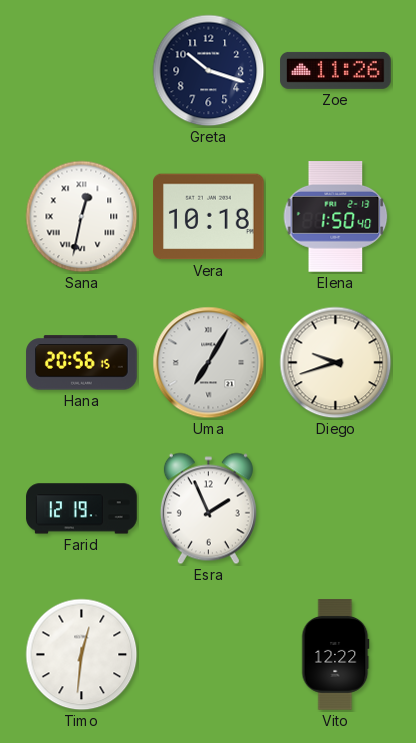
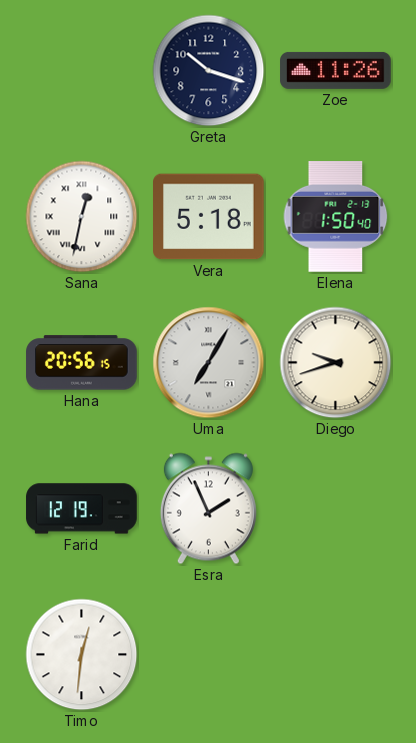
Vera: 10:18 -> 5:18
Vito: 12:22 -> none
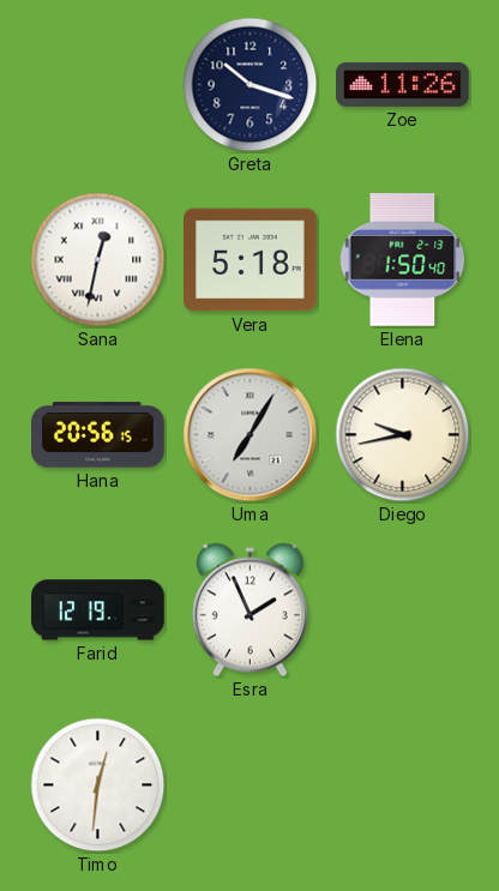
Diego: 9:42 -> 9:43
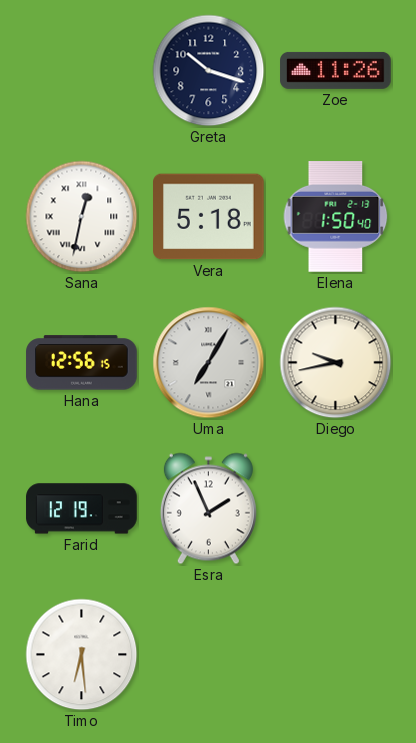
Hana: 20:56 -> 12:56
Timo: 12:31 -> 6:29
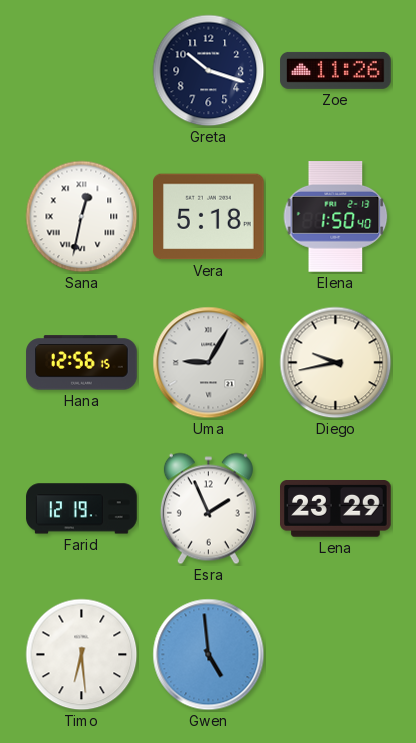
Uma: 7:05 -> 9:05
Lena: none -> 23:29
Gwen: none -> 4:59
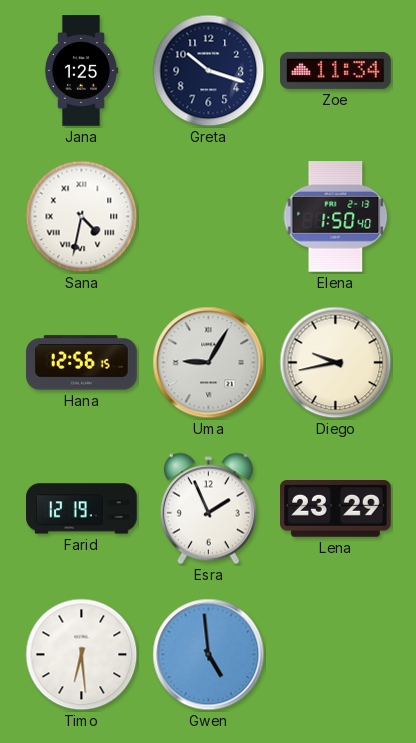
Jana: none -> 1:25
Zoe: 11:26 -> 11:34
Sana: 12:32 -> 4:32
Vera: 5:18 -> none
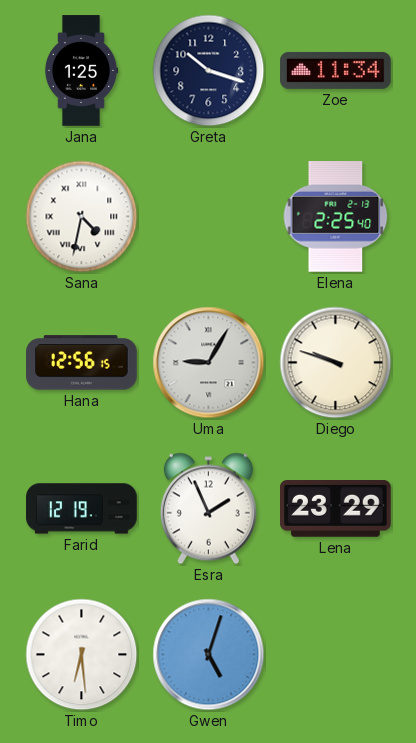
Elena: 1:50 -> 2:25
Diego: 9:43 -> 9:48
Gwen: 4:59 -> 5:03
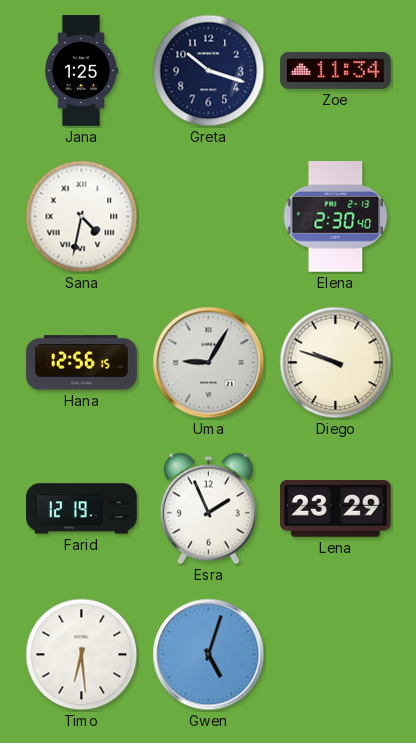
Elena: 2:25 -> 2:30
